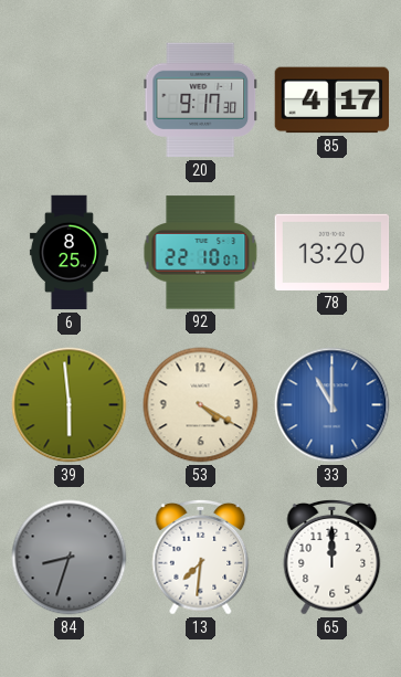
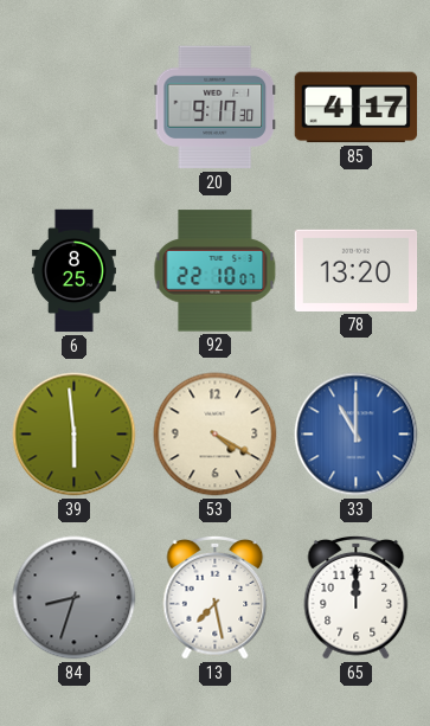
13: 7:31 -> 7:28
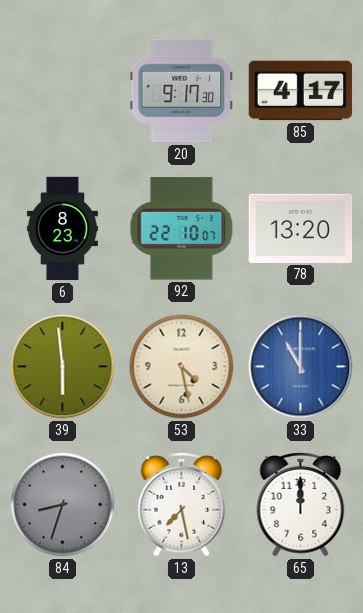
6: 8:25 -> 8:23
53: 4:20 -> 4:28
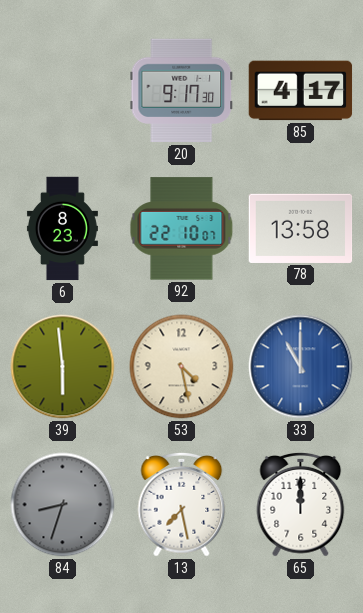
78: 13:20 -> 13:58
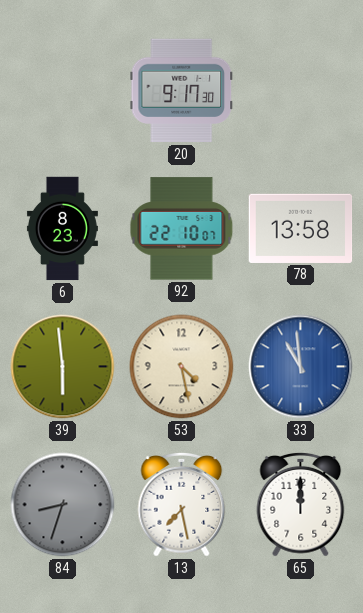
85: 4:17 -> none
33: 11:00 -> 10:59
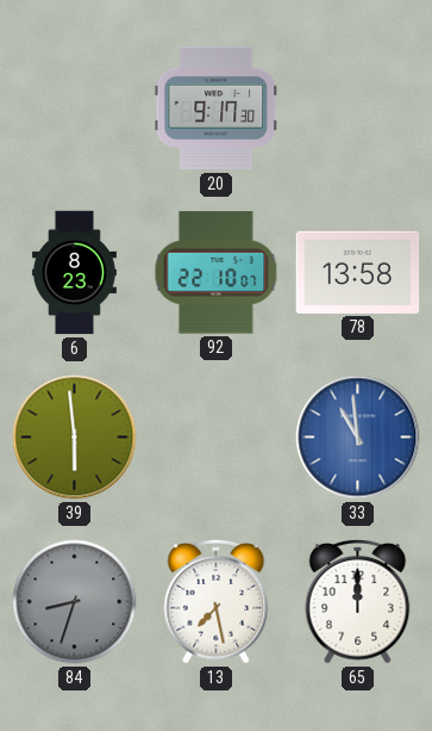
53: 4:28 -> none
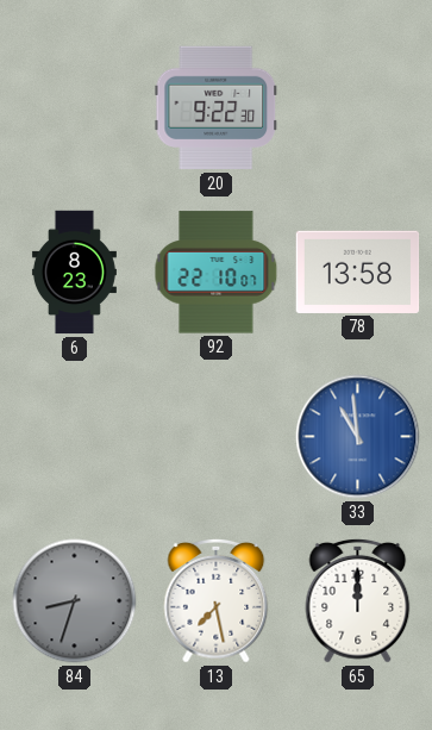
20: 9:17 -> 9:22
39: 5:59 -> none
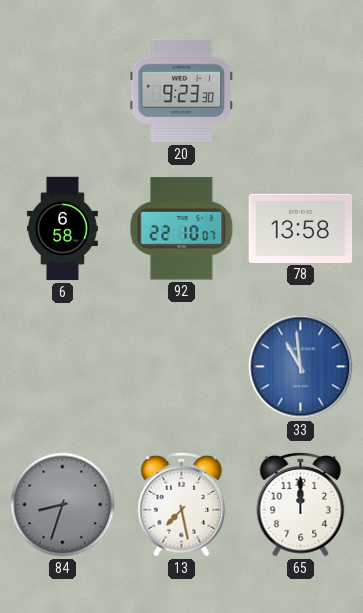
20: 9:22 -> 9:23
6: 8:23 -> 6:58
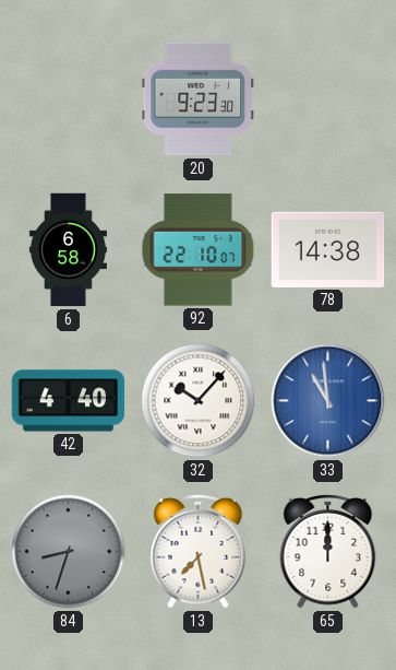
78: 13:58 -> 14:38
42: none -> 4:40
32: none -> 10:07
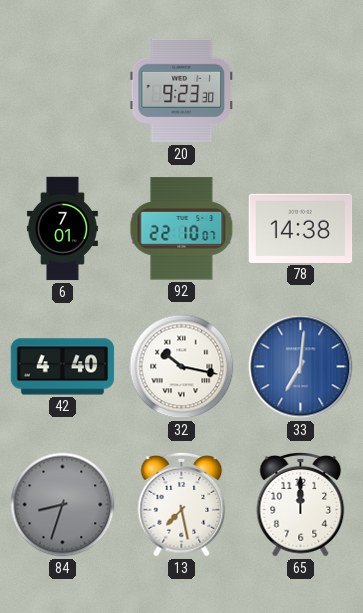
6: 6:58 -> 7:01
32: 10:07 -> 10:17
33: 10:59 -> 7:01
